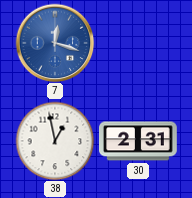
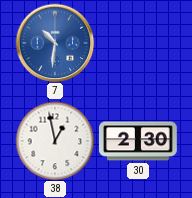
7: 12:18 -> 10:31
30: 2:31 -> 2:30
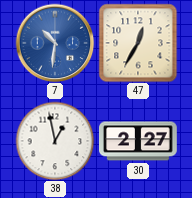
47: none -> 12:35
30: 2:30 -> 2:27
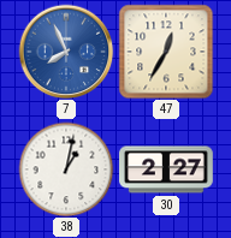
7: 10:31 -> 7:56
38: 12:58 -> 1:02
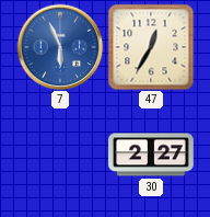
7: 7:56 -> 5:56
38: 1:02 -> none
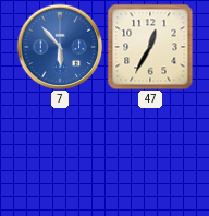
7: 5:56 -> 5:53
30: 2:27 -> none
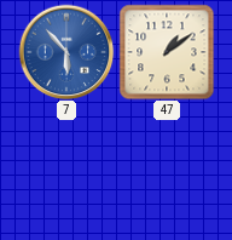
47: 12:35 -> 1:09
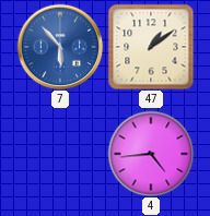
4: none -> 4:44
